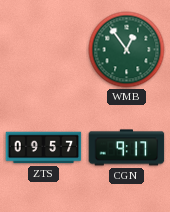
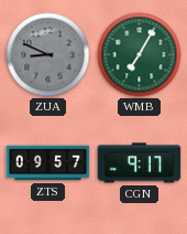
ZUA: none -> 8:49
WMB: 12:54 -> 7:05
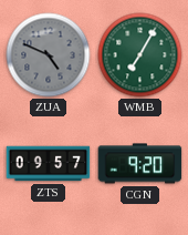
ZUA: 8:49 -> 4:49
CGN: 9:17 -> 9:20
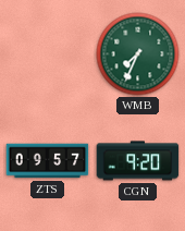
ZUA: 4:49 -> none
WMB: 7:05 -> 7:34
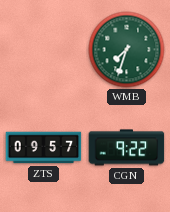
WMB: 7:34 -> 7:33
CGN: 9:20 -> 9:22
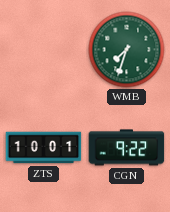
ZTS: 09:57 -> 10:01
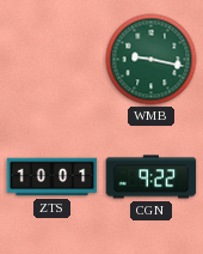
WMB: 7:33 -> 9:17
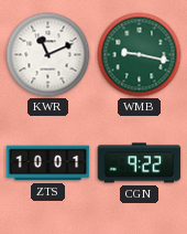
KWR: none -> 11:11
